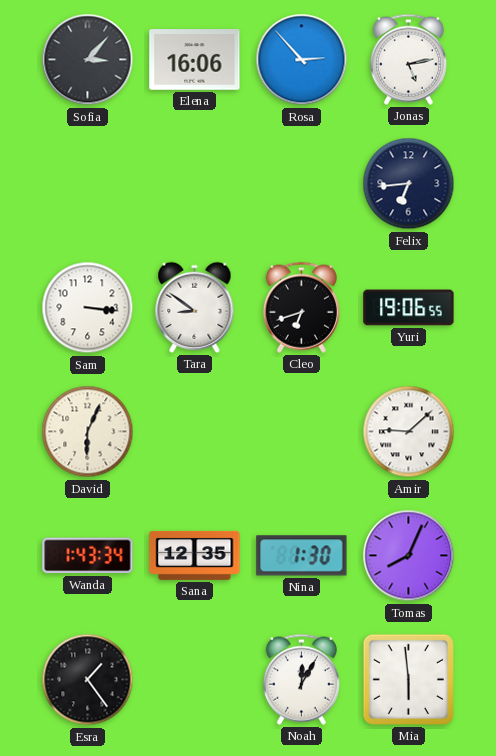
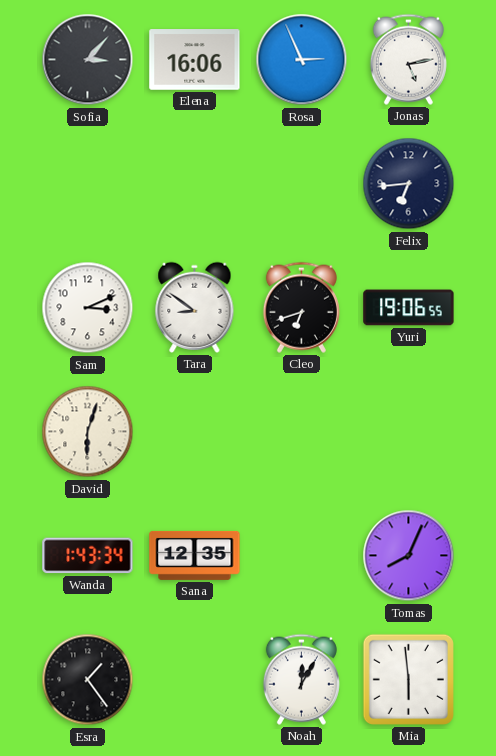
Rosa: 2:53 -> 2:56
Sam: 3:16 -> 3:11
David: 6:04 -> 6:03
Amir: 9:08 -> none
Nina: 1:30 -> none
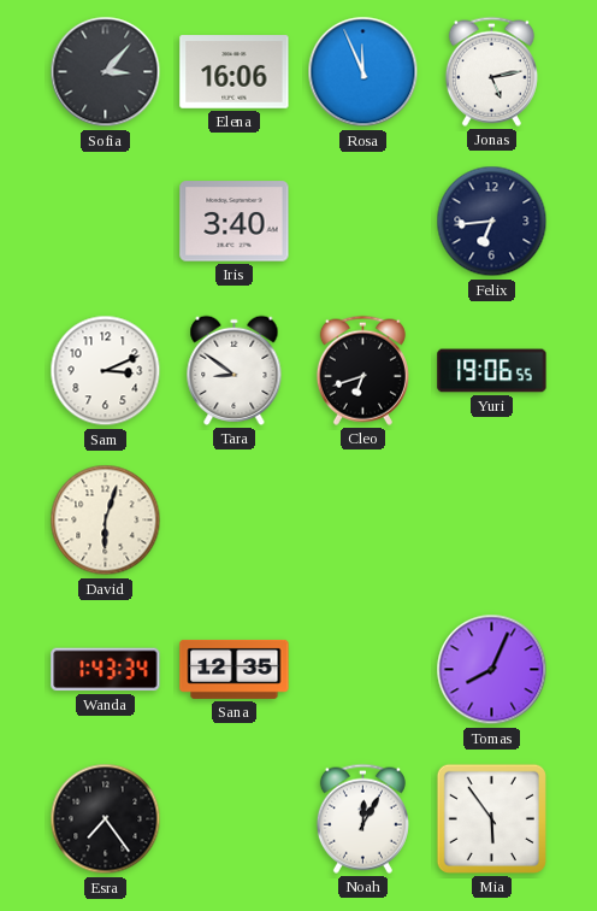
Rosa: 2:56 -> 11:56
Iris: none -> 3:40
Esra: 1:24 -> 7:24
Mia: 5:59 -> 5:54
